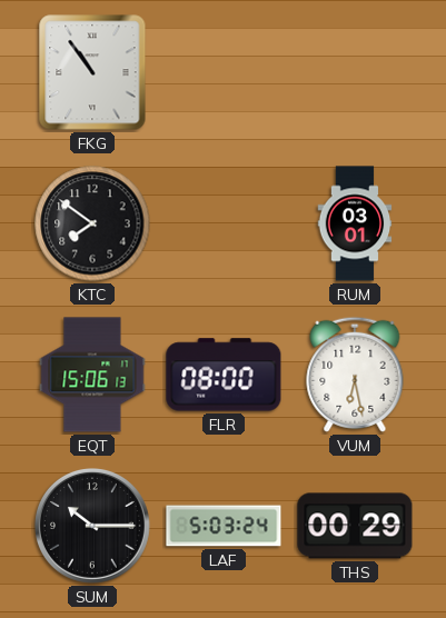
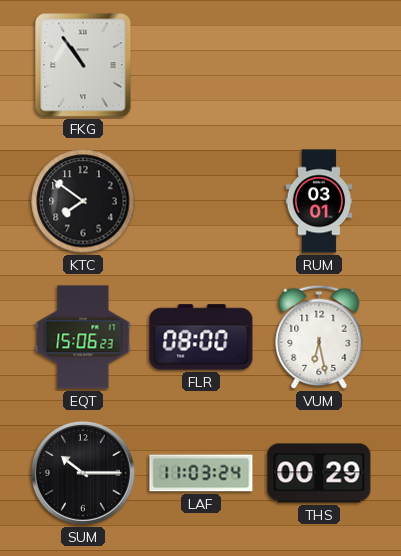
EQT: 15:06:13 -> 15:06:23
LAF: 5:03 -> 11:03
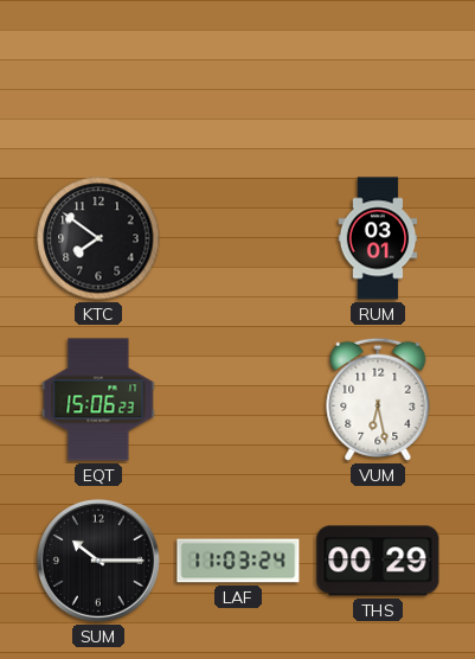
FKG: 10:54 -> none
FLR: 08:00 -> none
